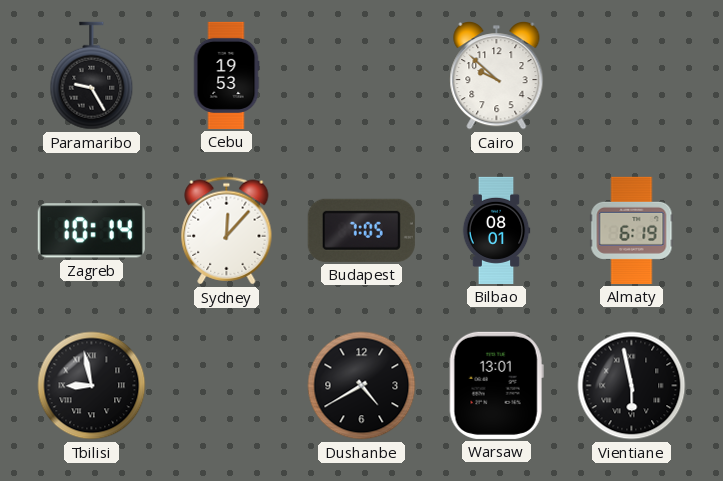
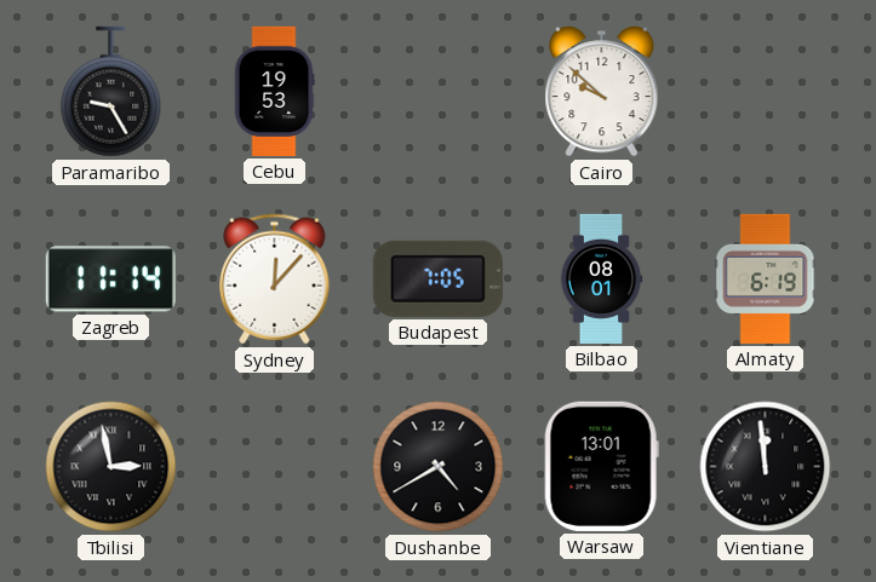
Zagreb: 10:14 -> 11:14
Tbilisi: 8:58 -> 2:58
Vientiane: 5:58 -> 11:59
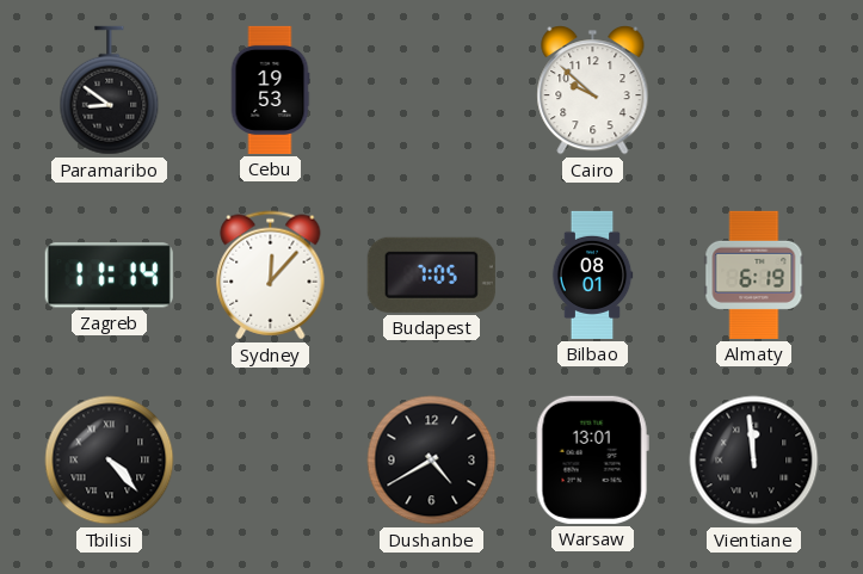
Paramaribo: 9:25 -> 8:51
Tbilisi: 2:58 -> 4:23
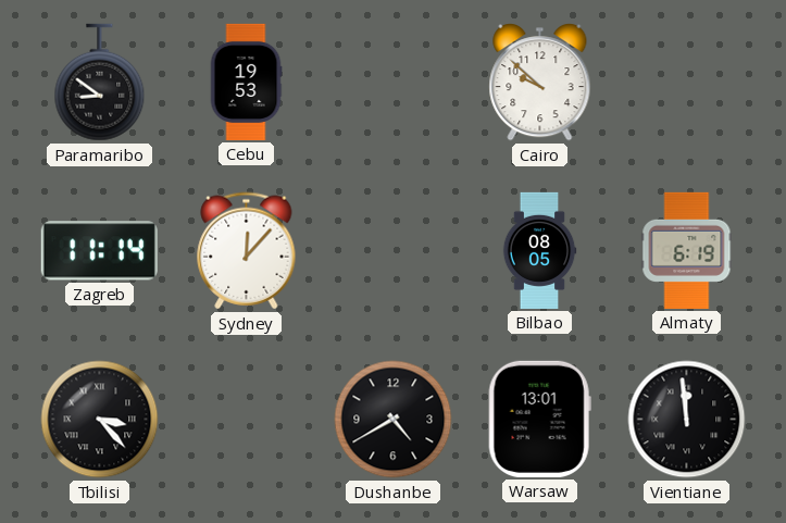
Budapest: 7:05 -> none
Bilbao: 08:01 -> 08:05
Tbilisi: 4:23 -> 3:23
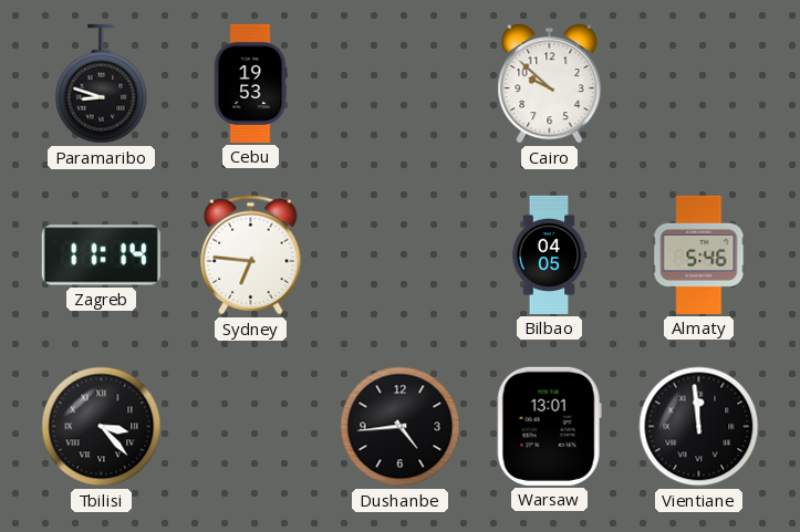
Paramaribo: 8:51 -> 8:48
Sydney: 12:07 -> 6:46
Bilbao: 08:05 -> 04:05
Almaty: 6:19 -> 5:46
Dushanbe: 4:40 -> 4:44
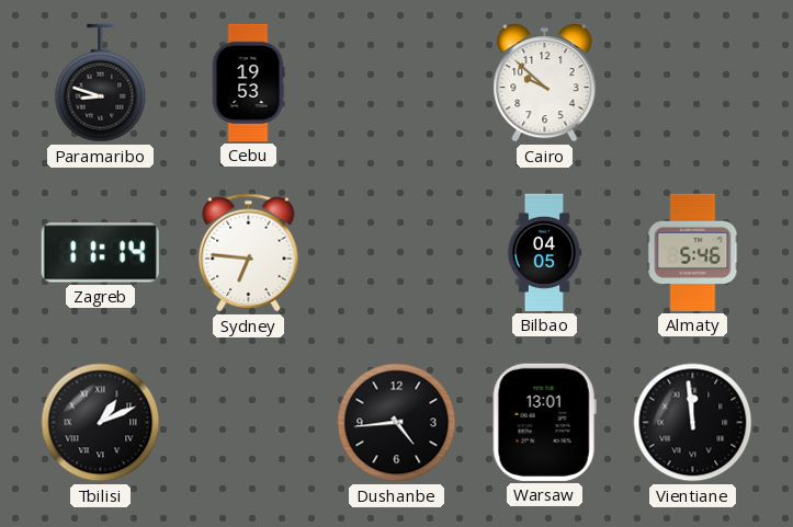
Tbilisi: 3:23 -> 1:11
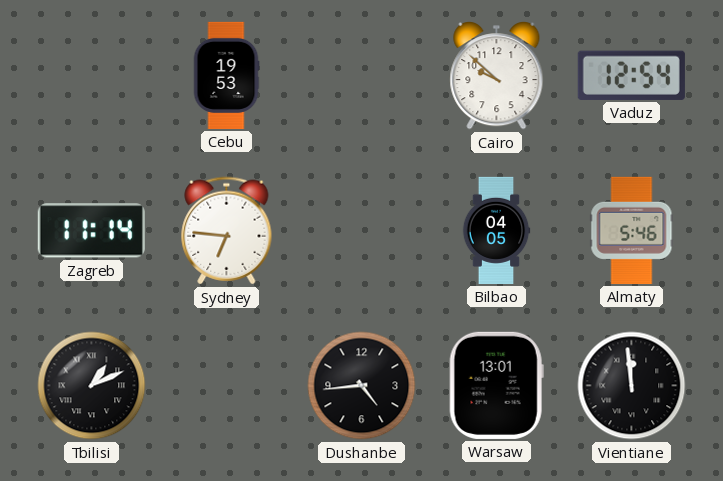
Paramaribo: 8:48 -> none
Vaduz: none -> 12:54
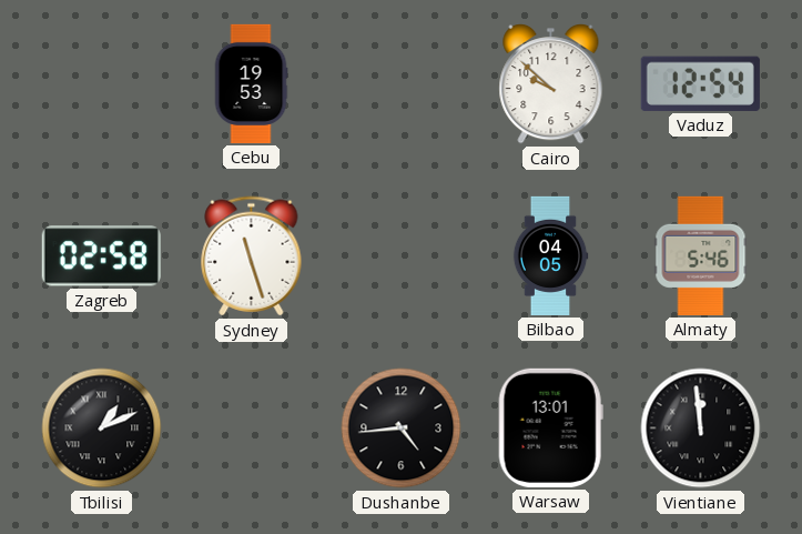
Zagreb: 11:14 -> 02:58
Sydney: 6:46 -> 11:27
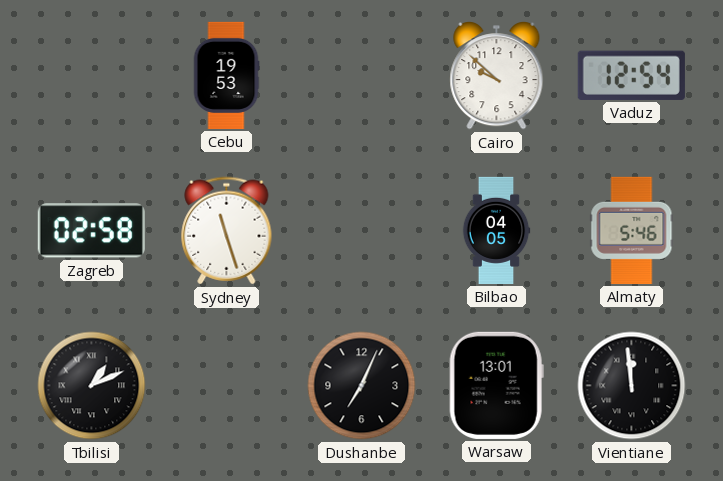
Dushanbe: 4:44 -> 7:04
